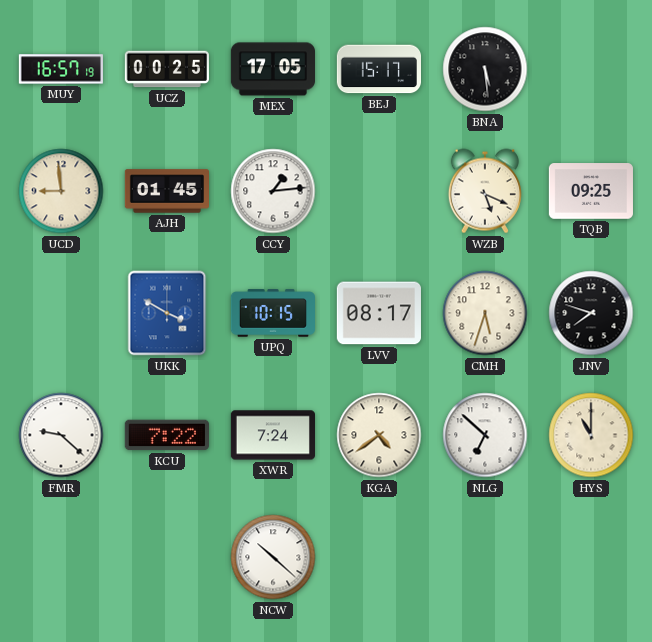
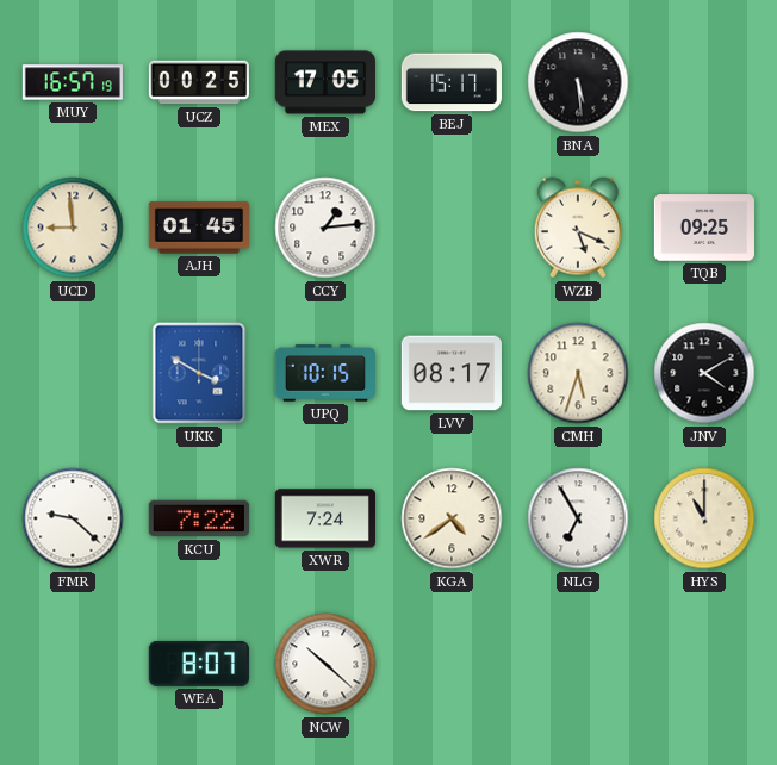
JNV: 7:48 -> 4:10
NLG: 6:52 -> 6:55
WEA: none -> 8:07
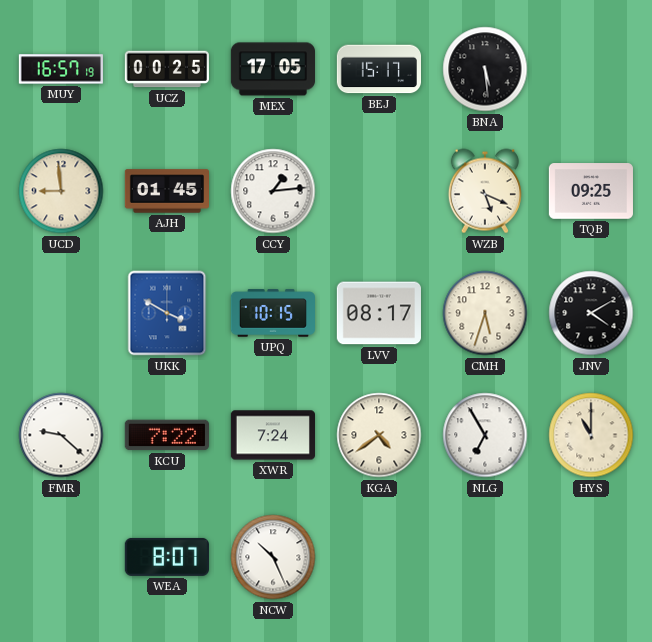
NCW: 10:22 -> 10:26
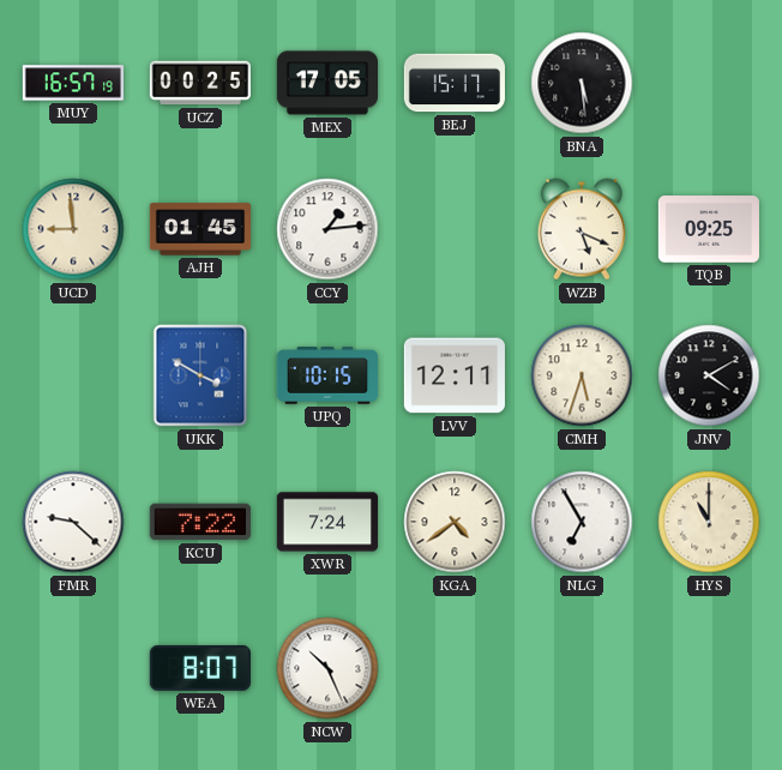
LVV: 08:17 -> 12:11
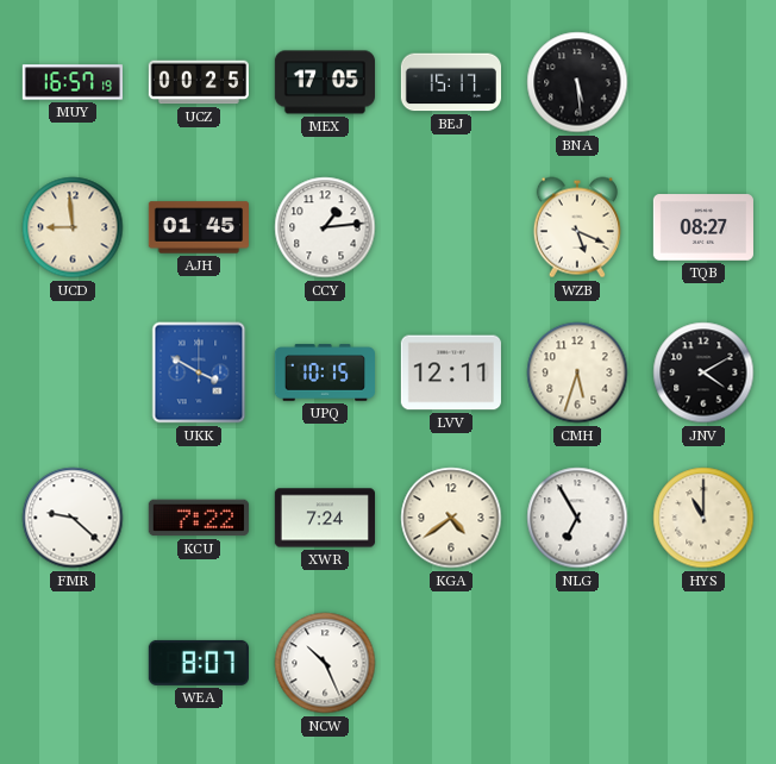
TQB: 09:25 -> 08:27
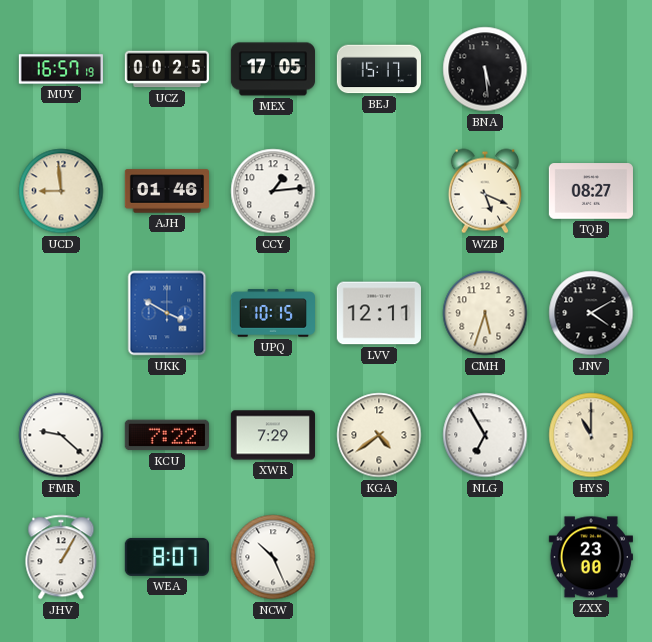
AJH: 01:45 -> 01:46
XWR: 7:24 -> 7:29
JHV: none -> 1:05
ZXX: none -> 23:00
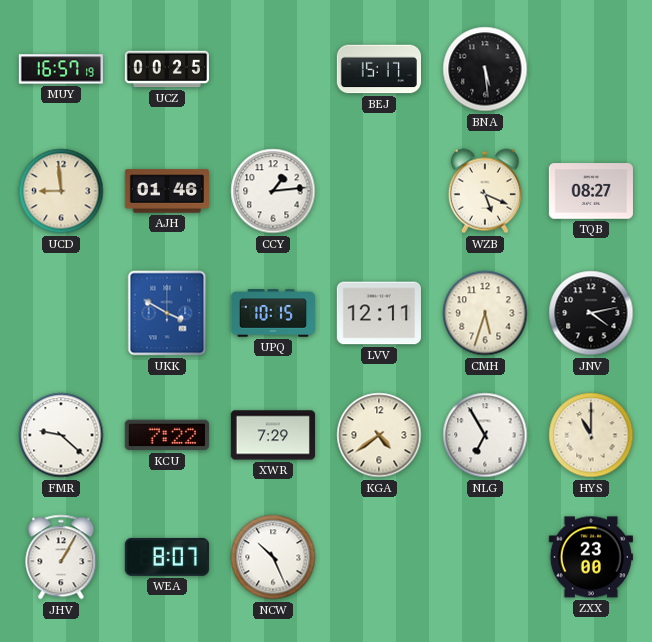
MEX: 17:05 -> none
JNV: 4:10 -> 4:13
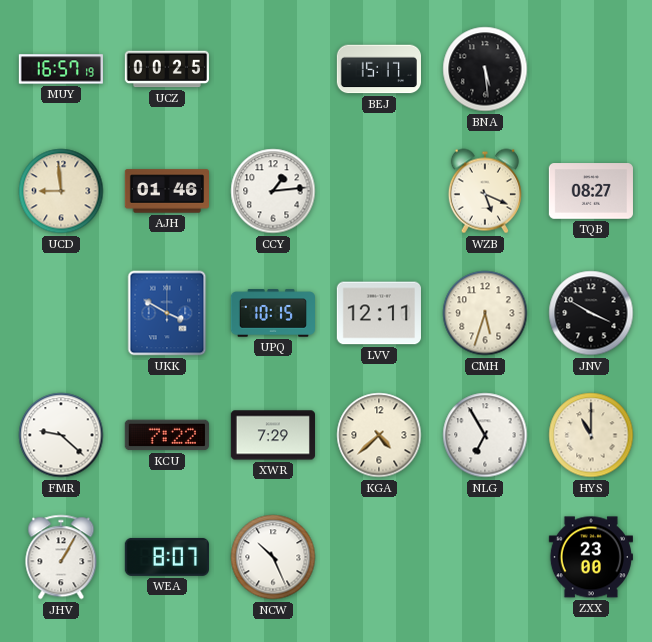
JNV: 4:13 -> 3:50
KGA: 4:39 -> 4:38
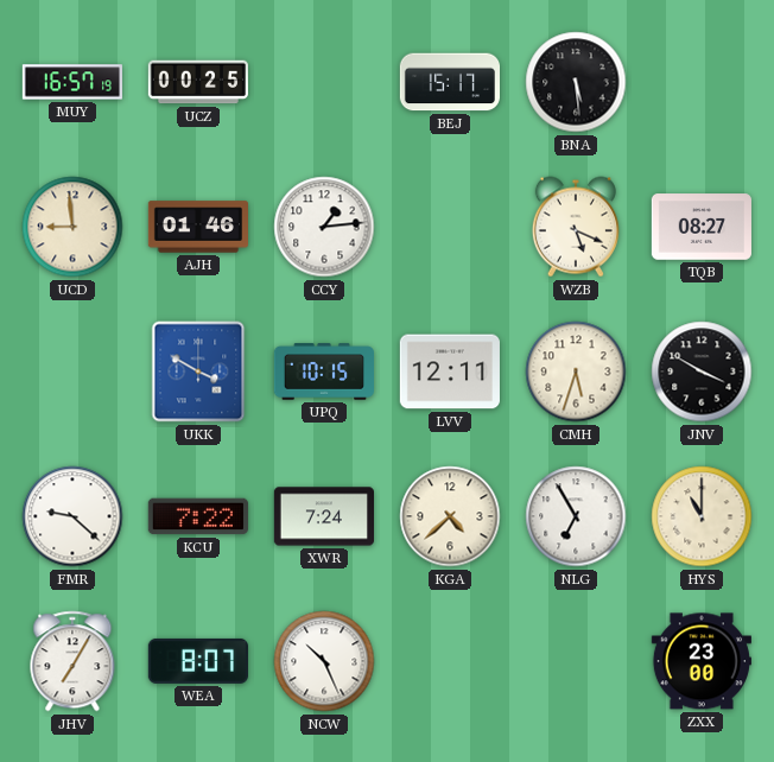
XWR: 7:29 -> 7:24
JHV: 1:05 -> 7:05
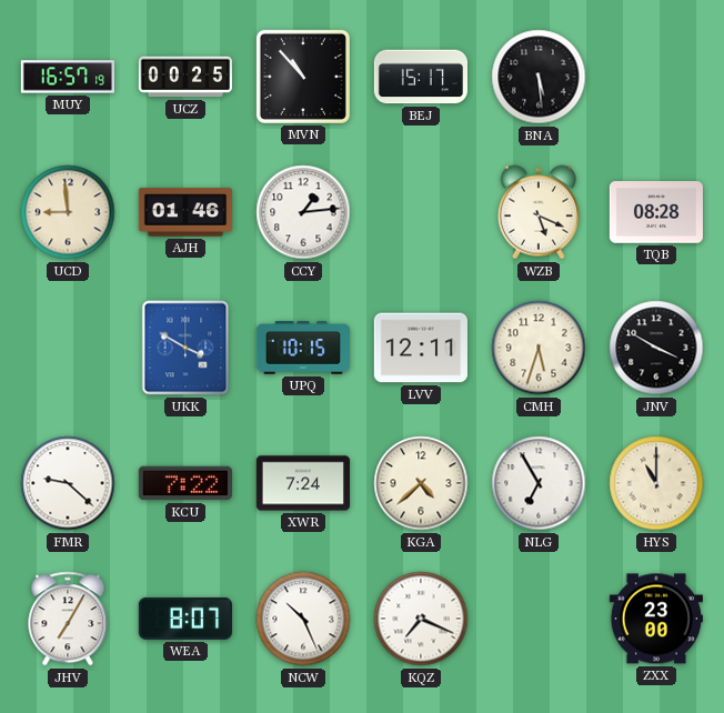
MVN: none -> 10:53
TQB: 08:27 -> 08:28
KQZ: none -> 7:19
